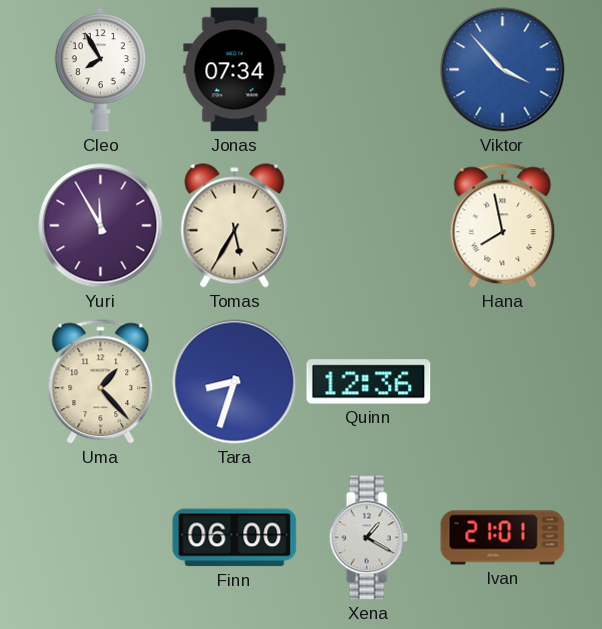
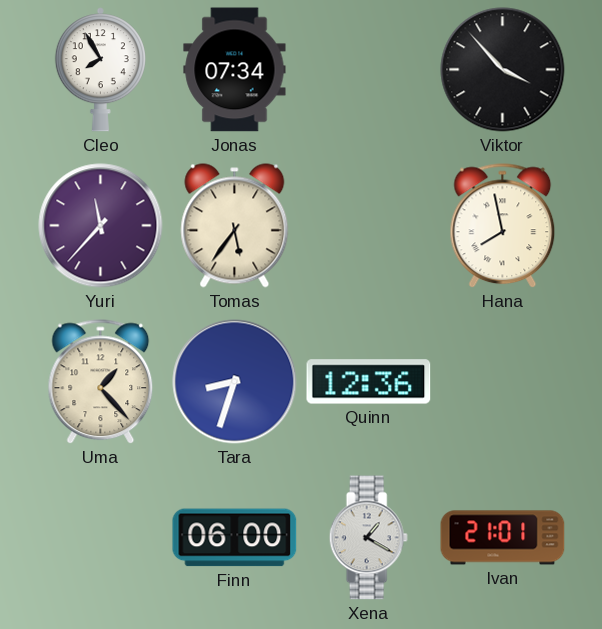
Viktor dial: blue -> black
Yuri: 11:55 -> 11:37
Tomas: 5:35 -> 5:36
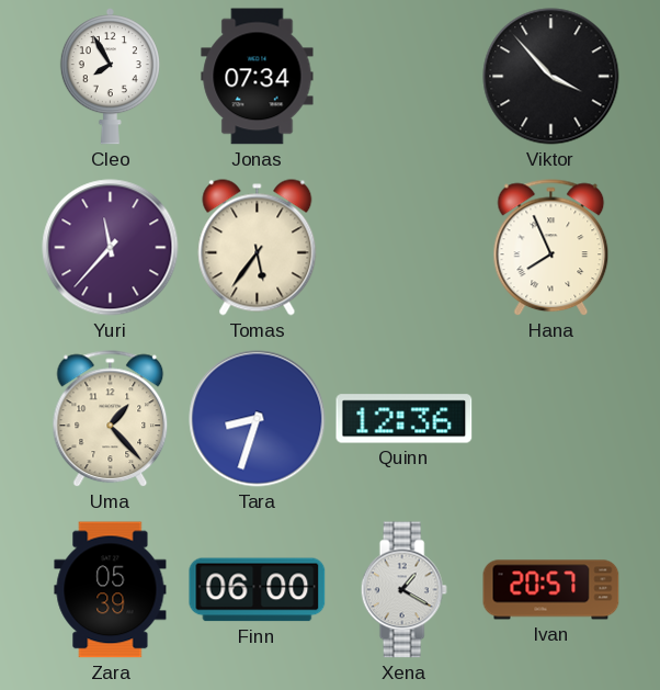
Hana: 7:58 -> 7:56
Zara: none -> 05:39
Ivan: 21:01 -> 20:57
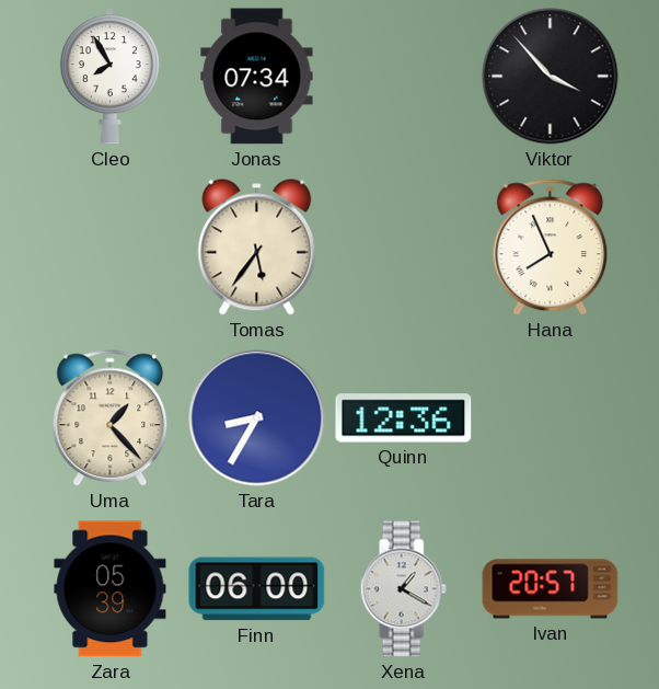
Yuri: 11:37 -> none
Tara: 8:33 -> 8:35
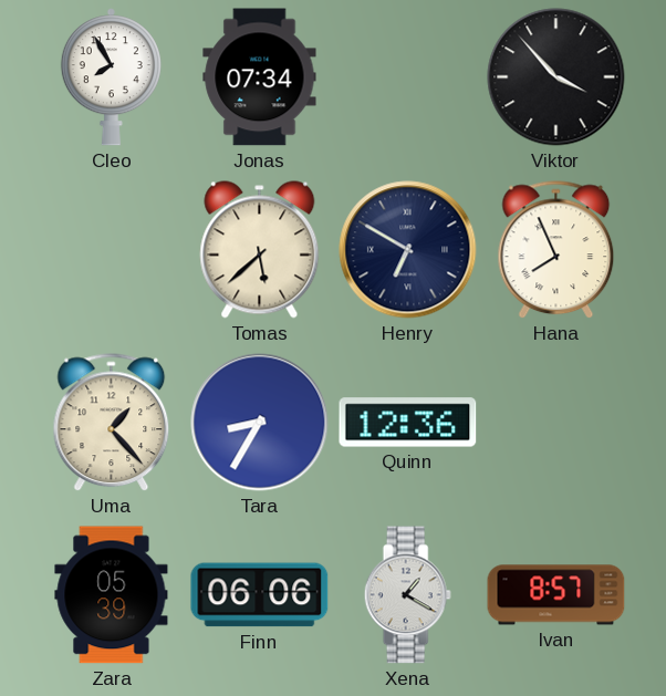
Tomas: 5:36 -> 5:38
Henry: none -> 6:50
Finn: 06:00 -> 06:06
Ivan: 20:57 -> 8:57
